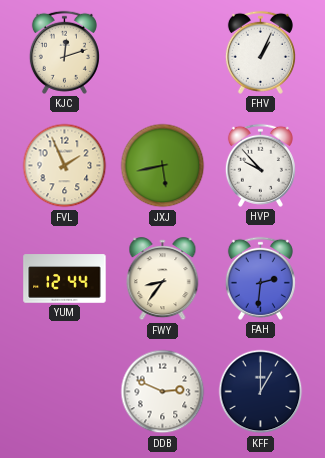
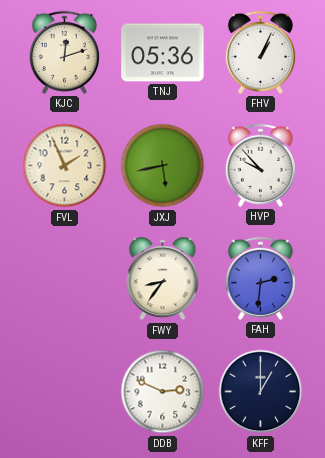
TNJ: none -> 05:36
YUM: 12:44 -> none
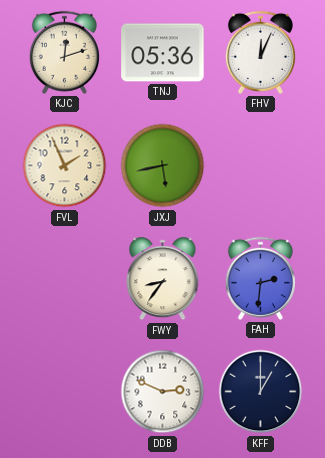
FHV: 1:04 -> 12:04
HVP: 9:53 -> none
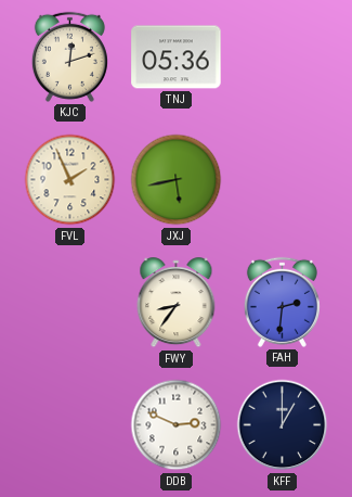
FHV: 12:04 -> none
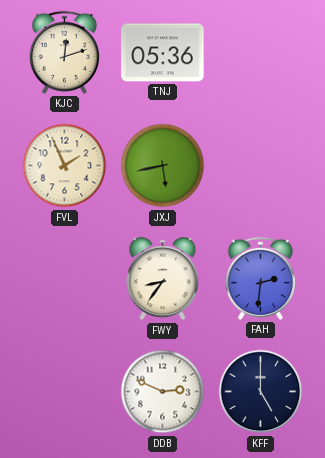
KFF: 1:00 -> 5:00
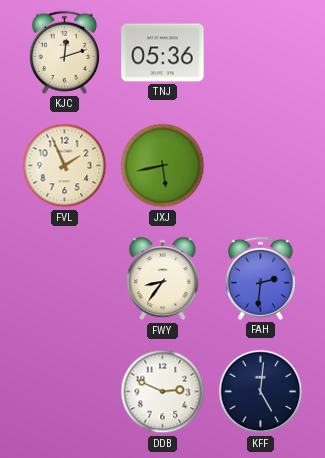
KFF: 5:00 -> 5:01
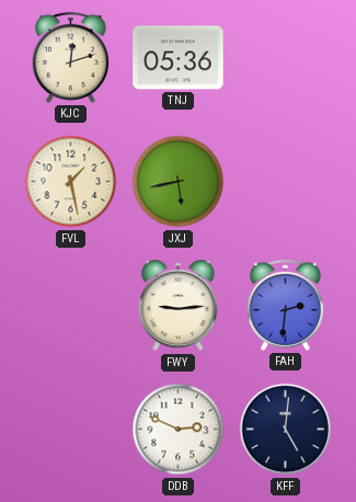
FVL: 1:56 -> 1:28
FWY: 8:36 -> 9:14
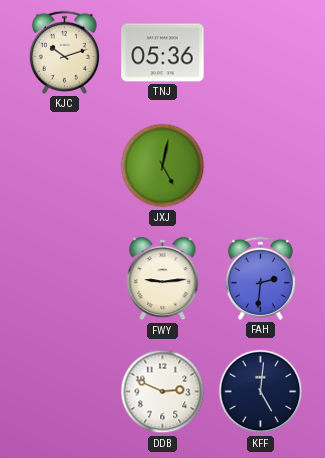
KJC: 12:12 -> 10:12
FVL: 1:28 -> none
JXJ: 5:43 -> 5:02
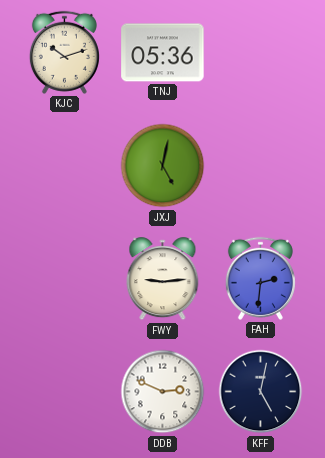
KFF: 5:01 -> 5:02
